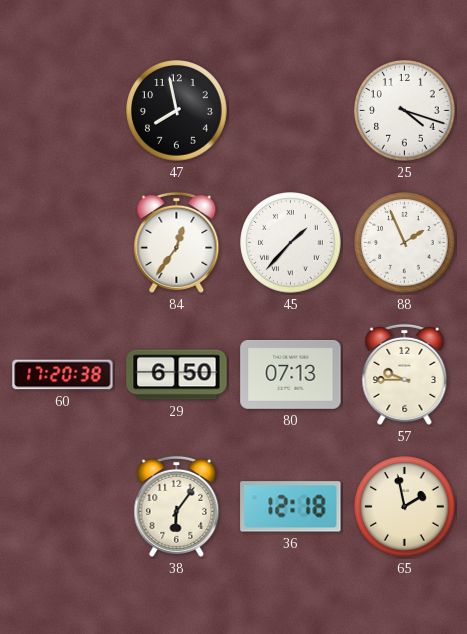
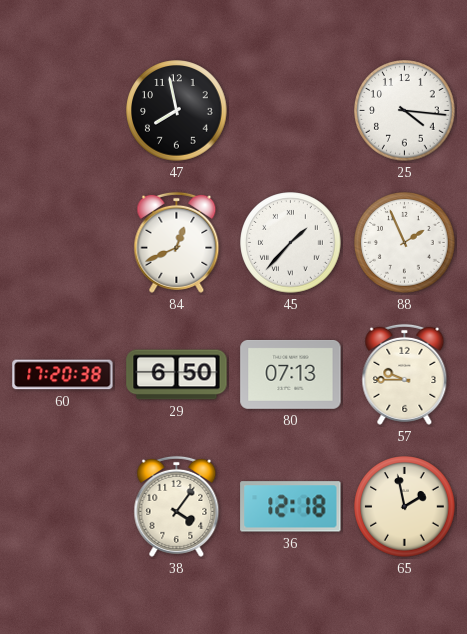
25: 4:18 -> 4:16
84: 12:36 -> 12:41
38: 6:06 -> 4:06
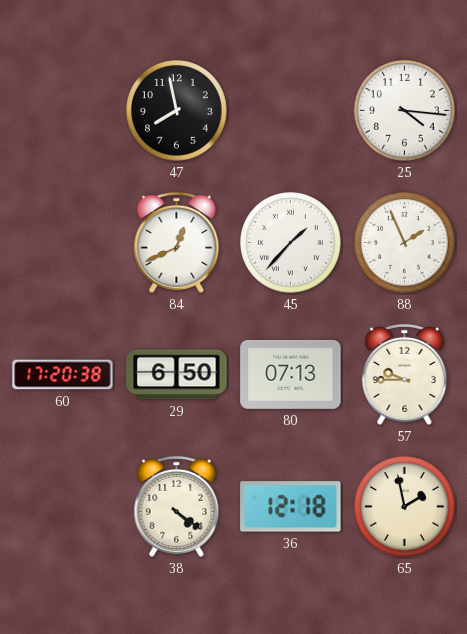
38: 4:06 -> 4:21
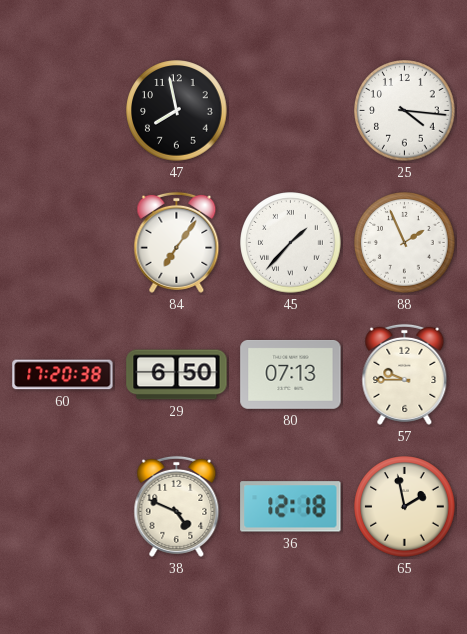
84: 12:41 -> 7:06
38: 4:21 -> 4:49
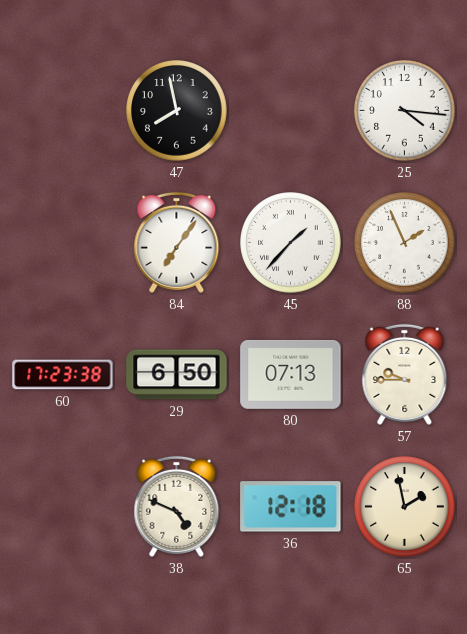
60: 17:20 -> 17:23
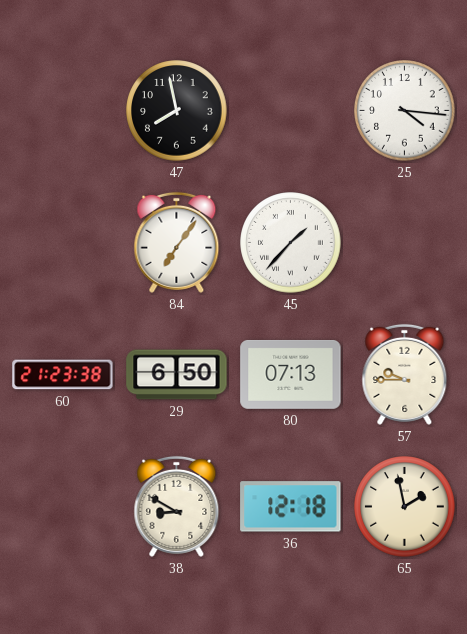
88: 1:56 -> none
60: 17:23 -> 21:23
38: 4:49 -> 8:50
